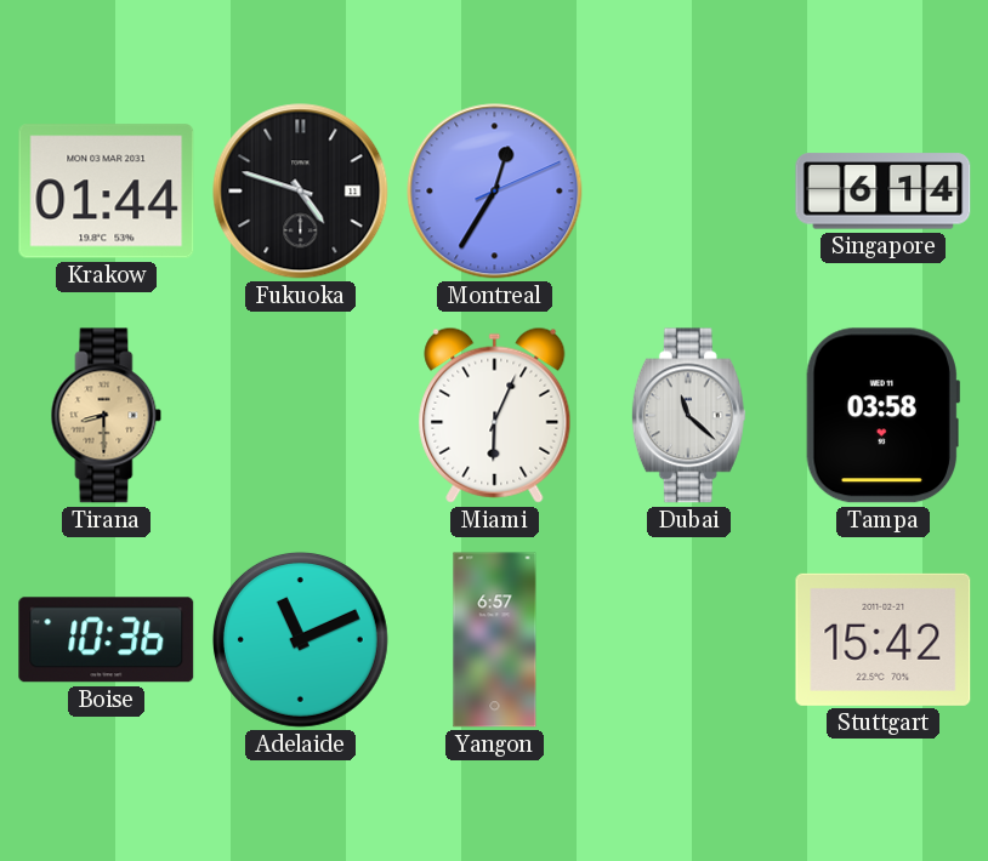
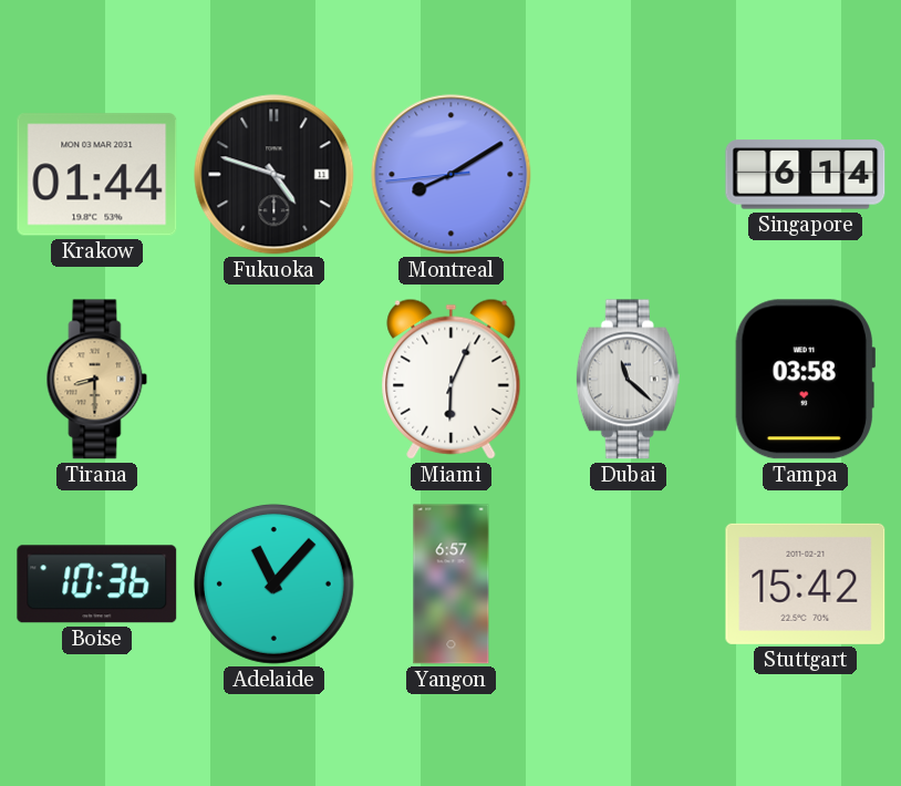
Montreal: 12:35 -> 8:09
Adelaide: 11:11 -> 11:07
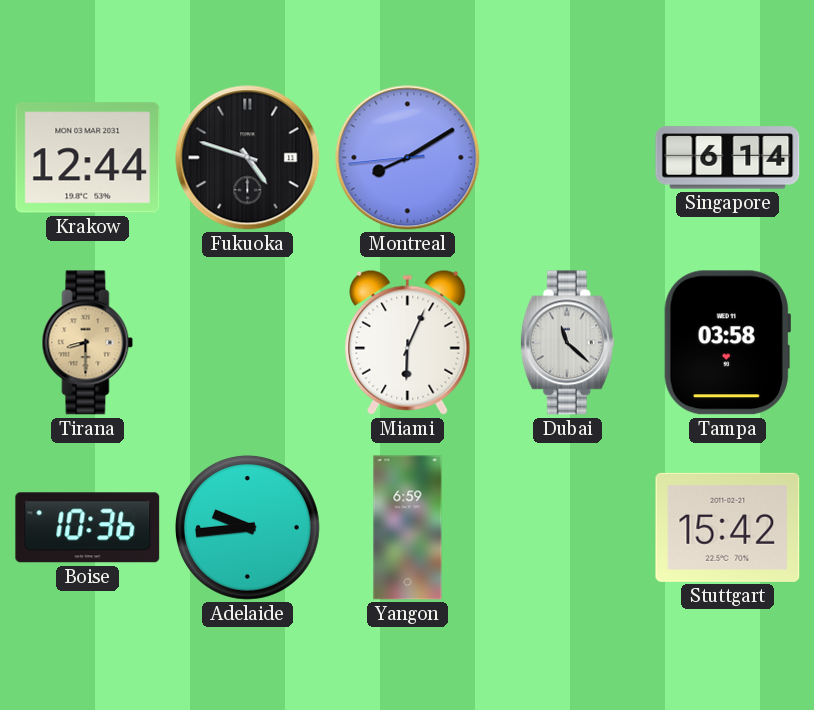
Krakow: 01:44 -> 12:44
Adelaide: 11:07 -> 9:44
Yangon: 6:57 -> 6:59
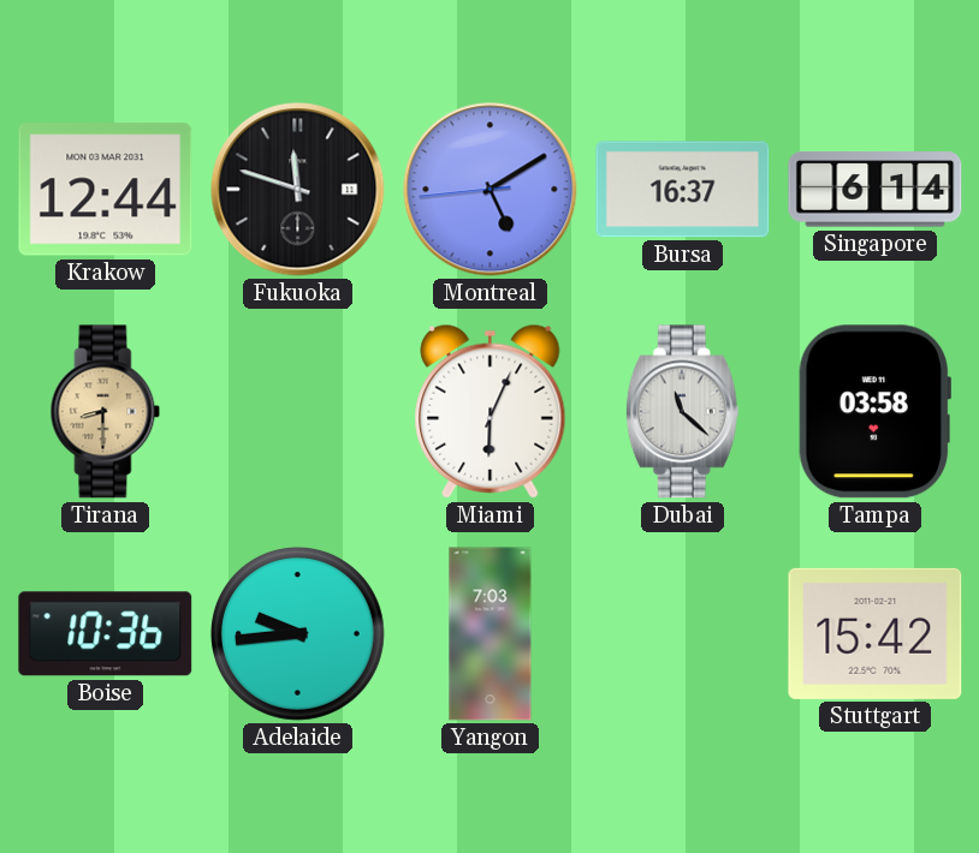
Fukuoka: 4:48 -> 11:48
Montreal: 8:09 -> 5:09
Bursa: none -> 16:37
Yangon: 6:59 -> 7:03
